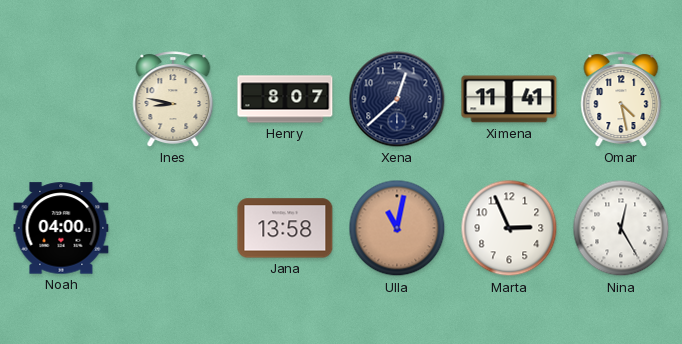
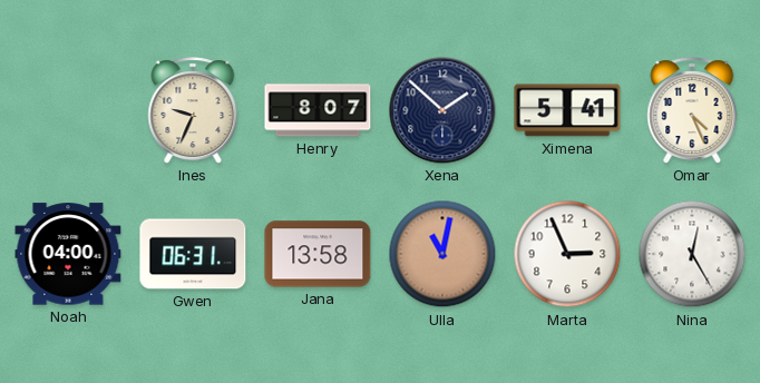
Ines: 8:47 -> 9:34
Xena: 12:38 -> 1:52
Ximena: 11:41 -> 5:41
Omar: 4:28 -> 4:26
Gwen: none -> 06:31
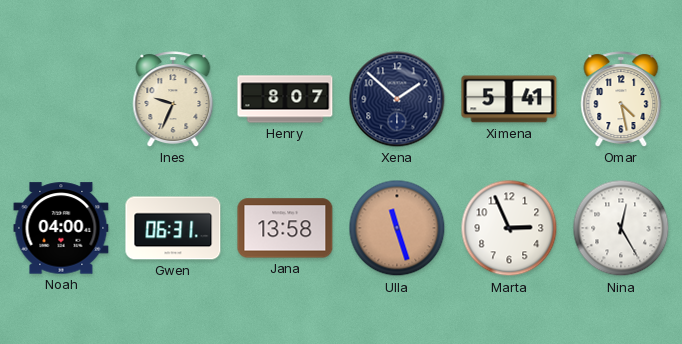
Omar: 4:26 -> 4:28
Ulla: 11:02 -> 11:27
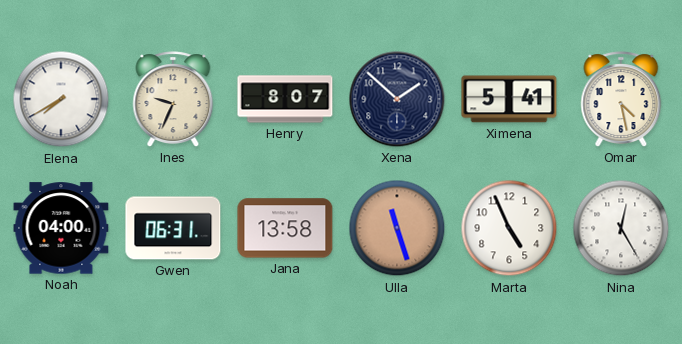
Elena: none -> 7:40
Marta: 2:56 -> 4:56
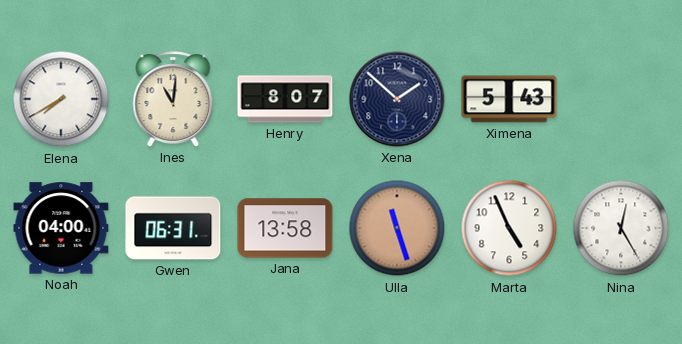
Ines: 9:34 -> 11:01
Ximena: 5:41 -> 5:43
Omar: 4:28 -> none
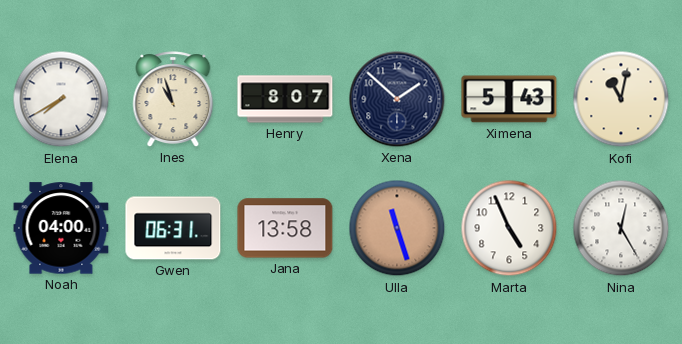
Ines: 11:01 -> 10:57
Kofi: none -> 11:02
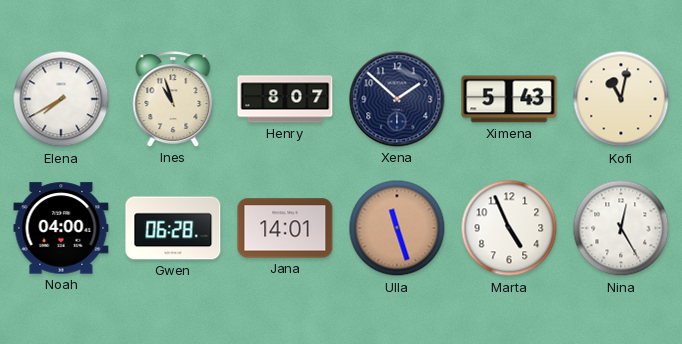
Gwen: 06:31 -> 06:28
Jana: 13:58 -> 14:01
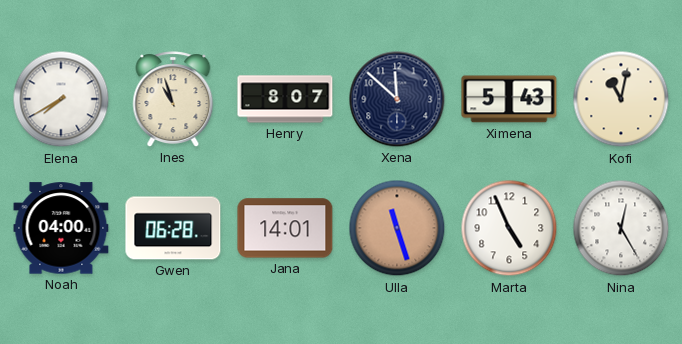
Xena: 1:52 -> 11:52
